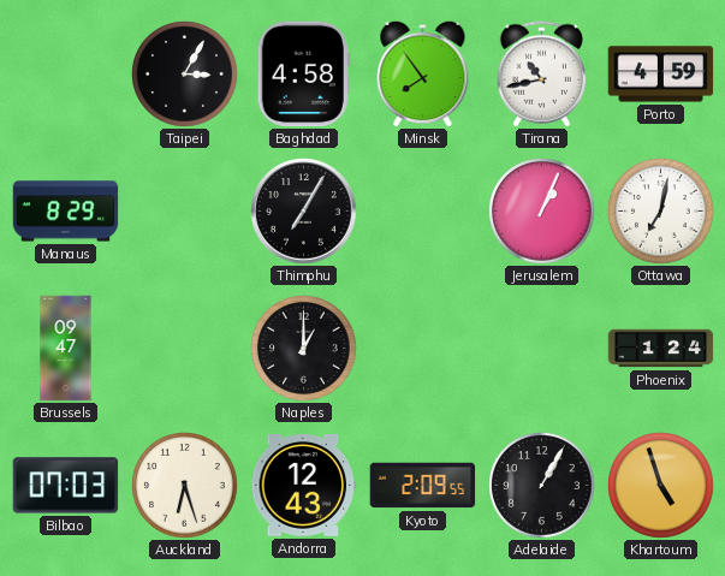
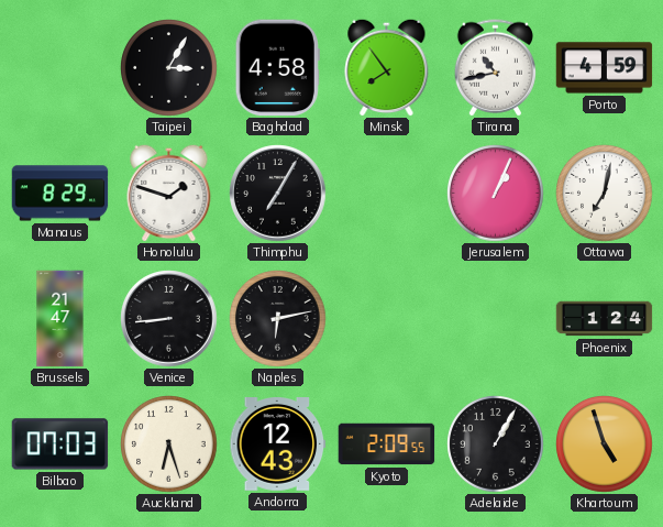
Honolulu: none -> 1:48
Brussels: 09:47 -> 21:47
Venice: none -> 8:44
Naples: 1:00 -> 6:13
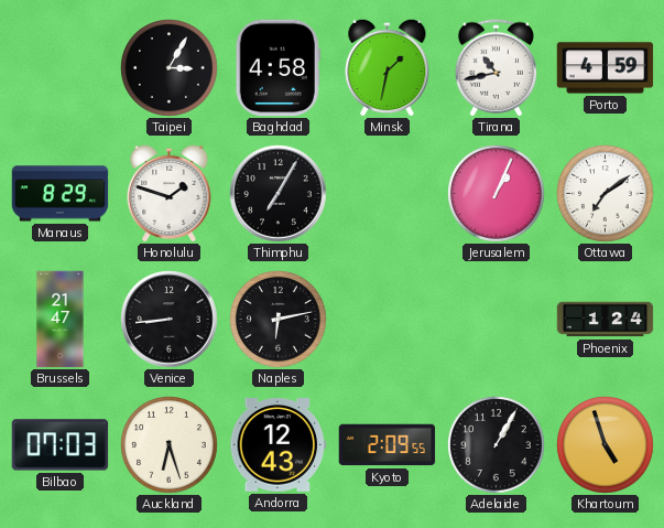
Minsk: 7:54 -> 1:32
Ottawa: 7:02 -> 7:09
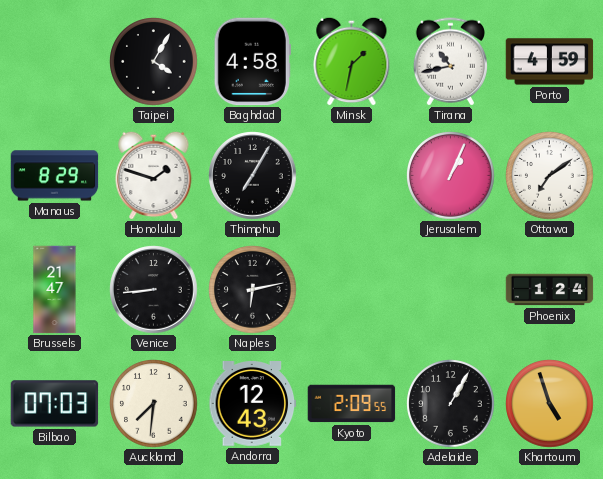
Taipei: 3:05 -> 4:05
Auckland: 6:27 -> 7:31
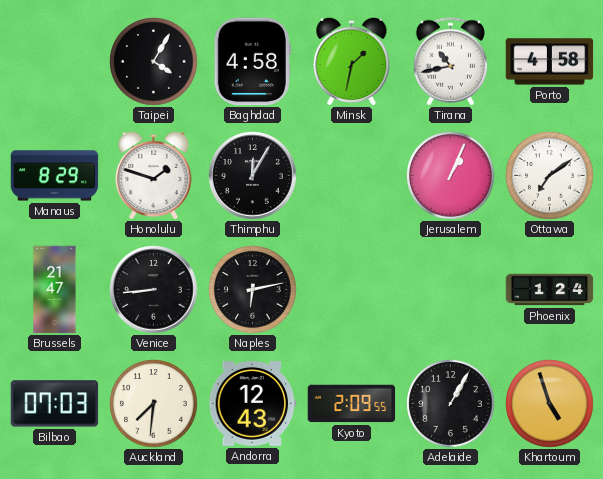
Porto: 4:59 -> 4:58
Thimphu: 7:05 -> 12:05
